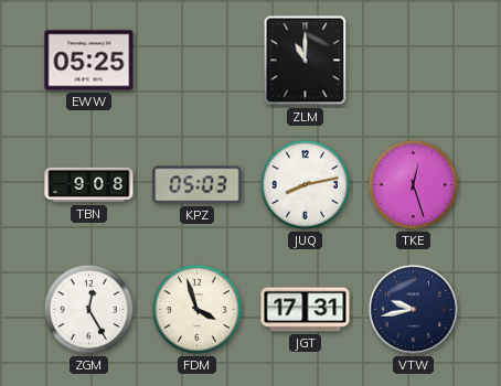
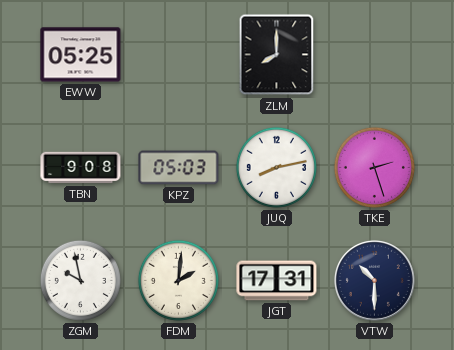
ZLM: 11:00 -> 8:00
TKE: 12:27 -> 2:27
ZGM: 12:25 -> 9:58
FDM: 3:57 -> 2:01
VTW: 9:43 -> 10:30
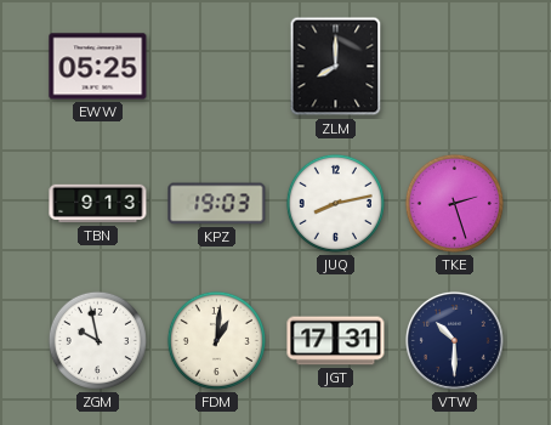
TBN: 9:08 -> 9:13
KPZ: 05:03 -> 19:03
FDM: 2:01 -> 1:01
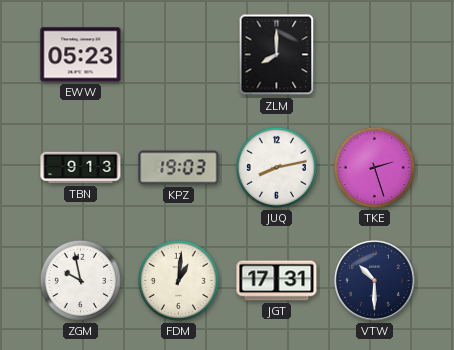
EWW: 05:25 -> 05:23
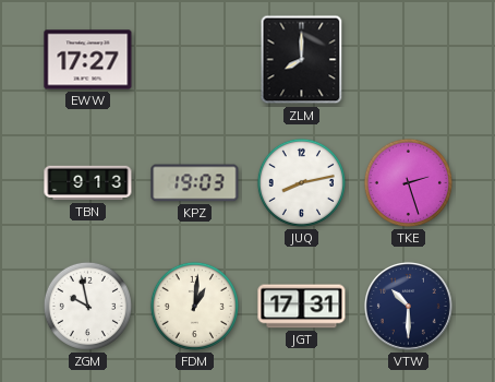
EWW: 05:23 -> 17:27
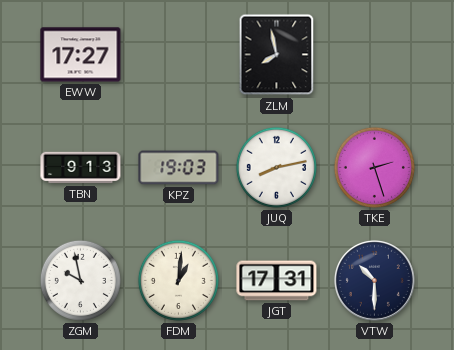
ZLM: 8:00 -> 7:58
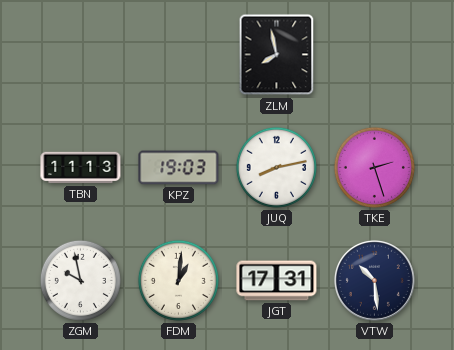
EWW: 17:27 -> none
TBN: 9:13 -> 11:13
VTW: 10:30 -> 10:29
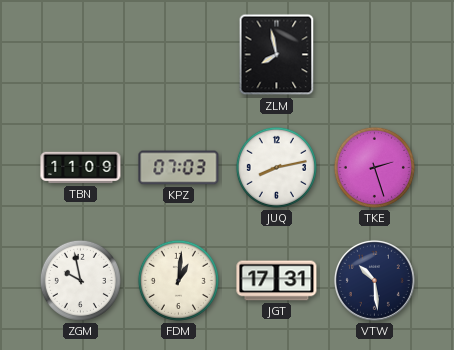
TBN: 11:13 -> 11:09
KPZ: 19:03 -> 07:03
